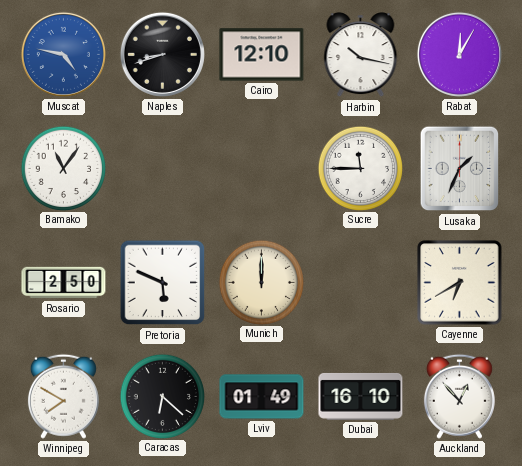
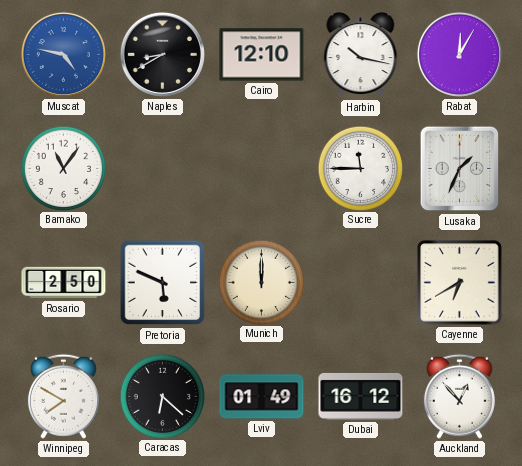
Naples: 8:42 -> 8:40
Dubai: 16:10 -> 16:12
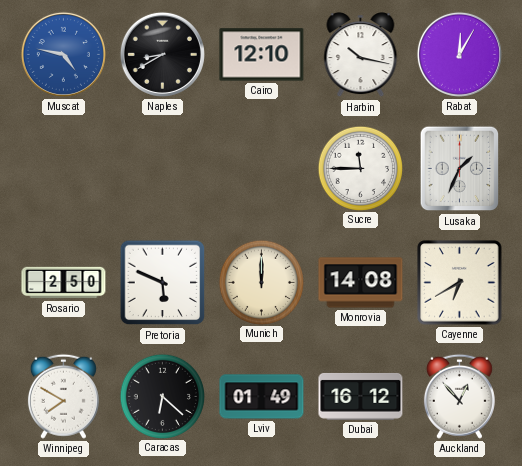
Bamako: 11:06 -> none
Monrovia: none -> 14:08
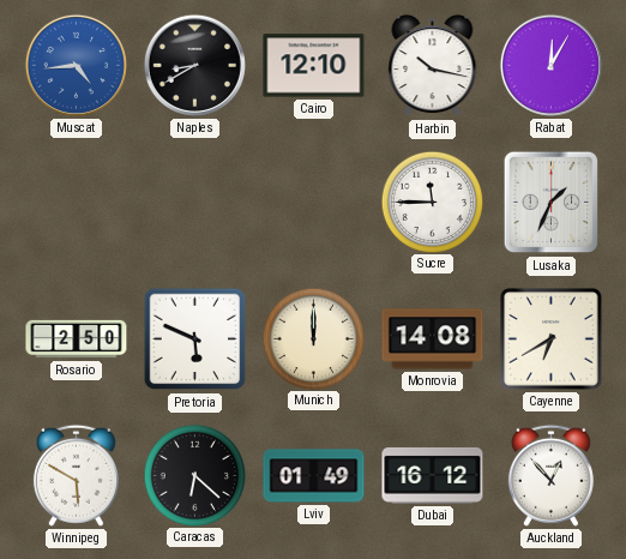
Muscat: 4:47 -> 4:44
Winnipeg: 7:50 -> 5:50
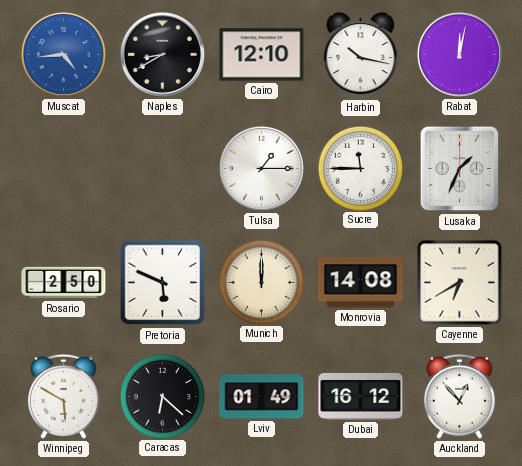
Rabat: 12:05 -> 12:02
Tulsa: none -> 1:15
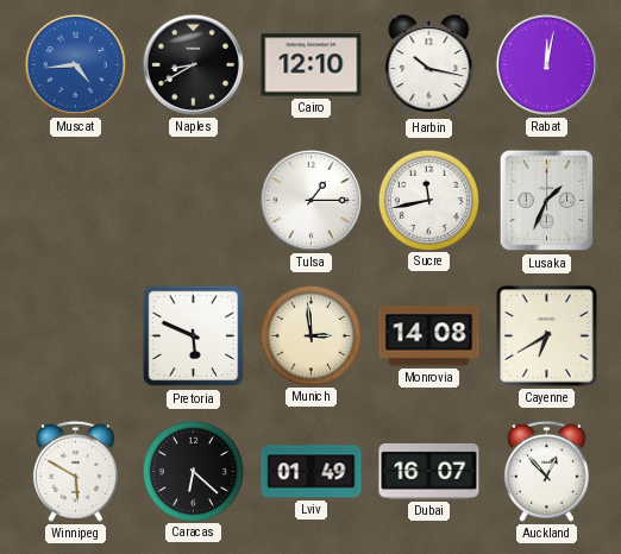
Sucre: 11:45 -> 11:43
Rosario: 2:50 -> none
Munich: 12:00 -> 2:59
Dubai: 16:12 -> 16:07
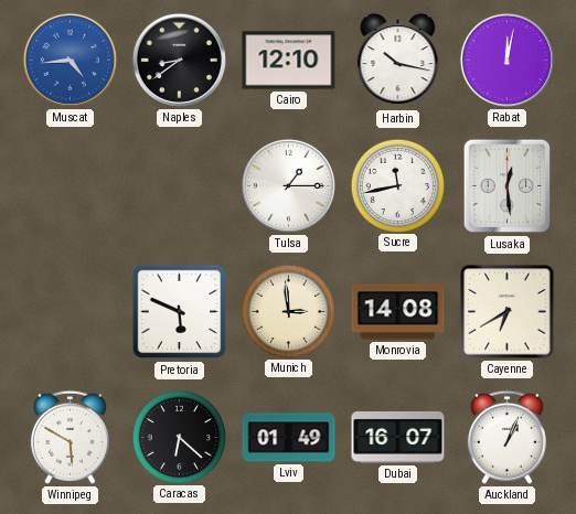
Naples: 8:40 -> 8:39
Lusaka: 1:34 -> 12:29
Auckland: 12:53 -> 1:04
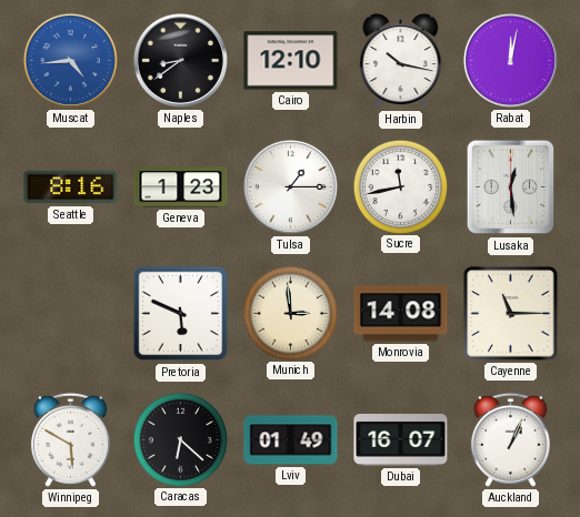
Seattle: none -> 8:16
Geneva: none -> 1:23
Cayenne: 6:40 -> 11:15
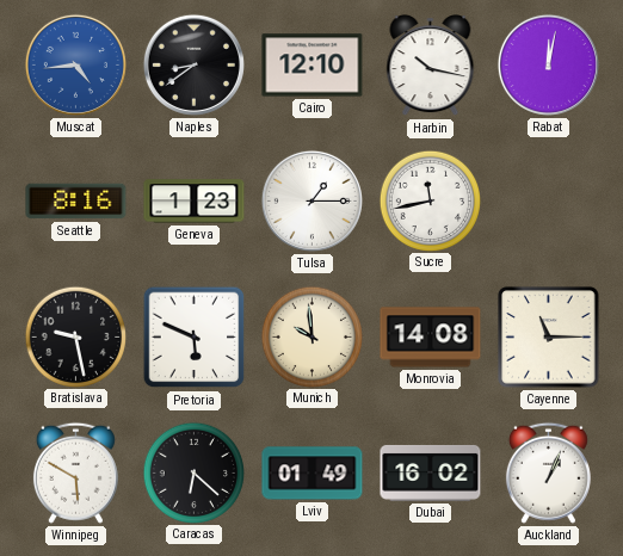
Lusaka: 12:29 -> none
Bratislava: none -> 9:28
Munich: 2:59 -> 9:59
Dubai: 16:07 -> 16:02
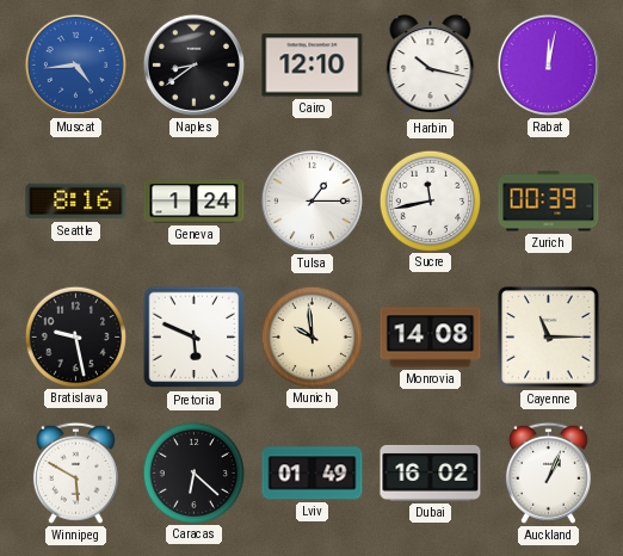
Geneva: 1:23 -> 1:24
Zurich: none -> 00:39
